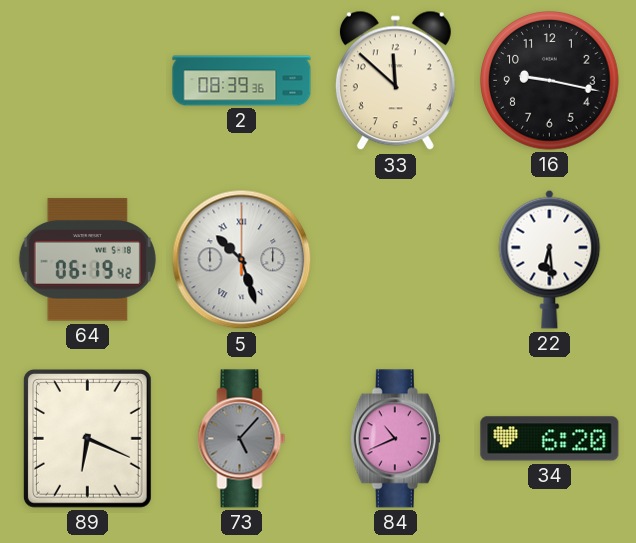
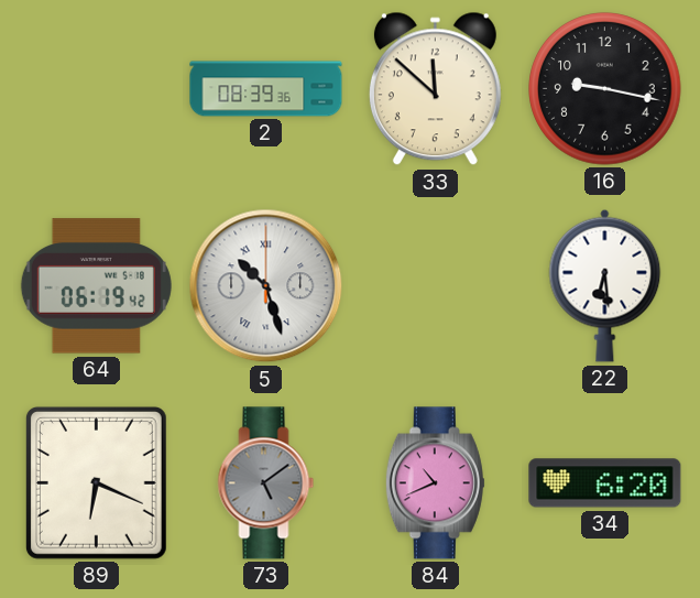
73: 5:07 -> 5:09
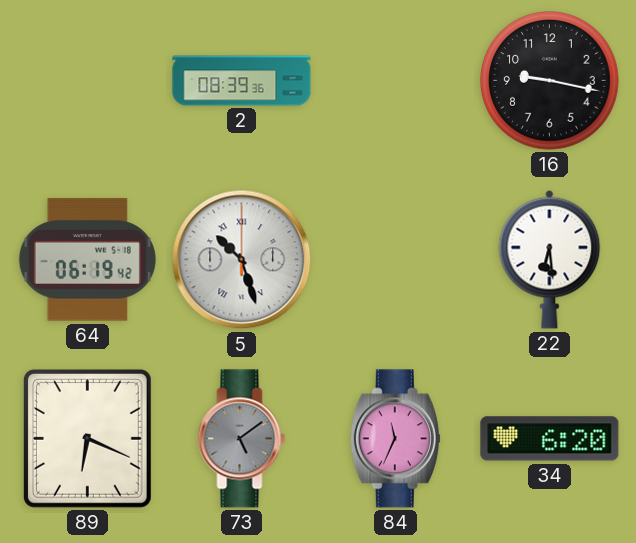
33: 11:52 -> none
84: 10:41 -> 11:34
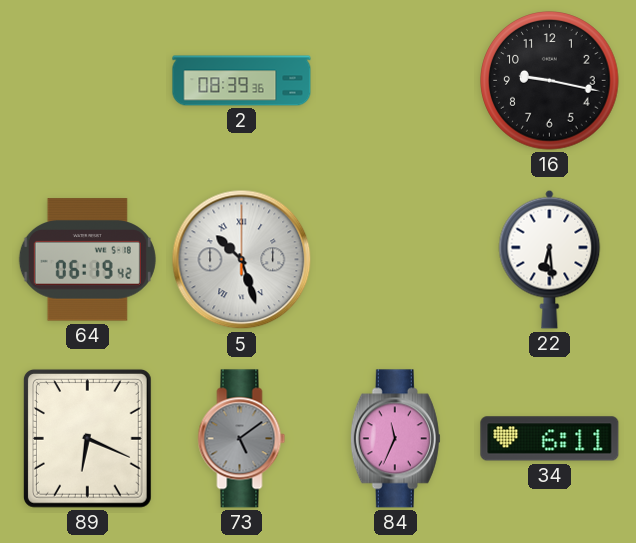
34: 6:20 -> 6:11
